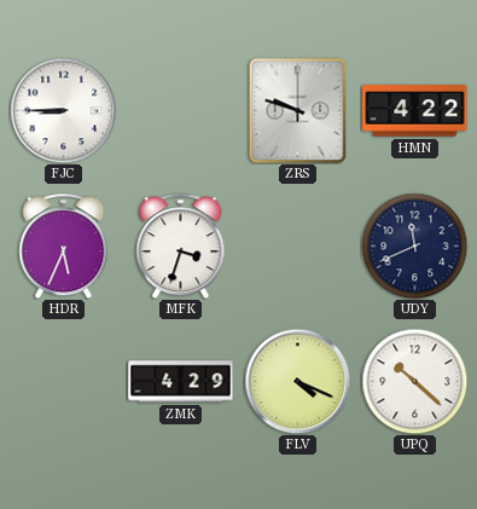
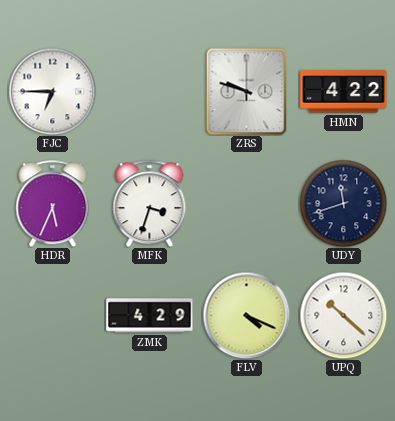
FJC: 8:45 -> 6:45
UDY: 11:41 -> 11:42
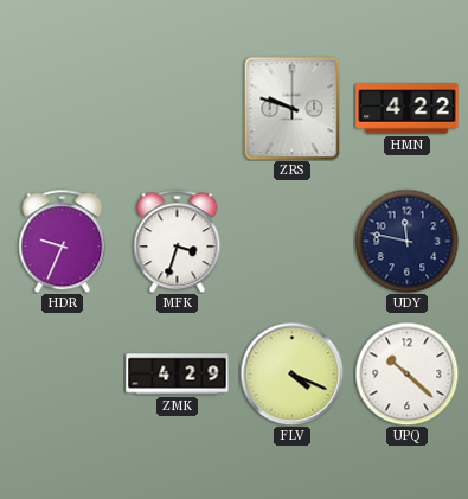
FJC: 6:45 -> none
HDR: 5:34 -> 9:34
UDY: 11:42 -> 11:47
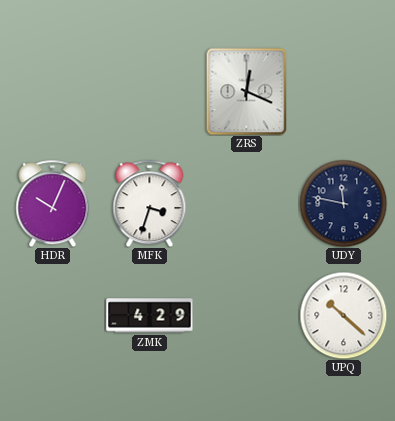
ZRS: 9:48 -> 12:19
HMN: 4:22 -> none
HDR: 9:34 -> 10:04
FLV: 4:19 -> none
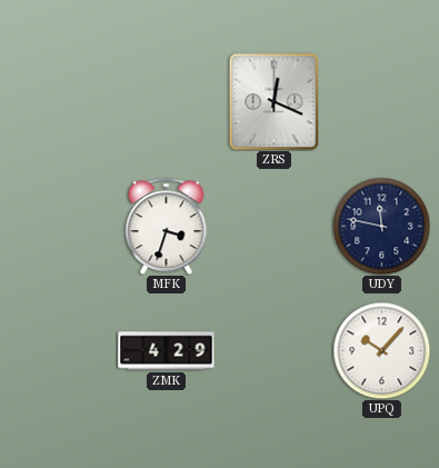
HDR: 10:04 -> none
UPQ: 10:22 -> 10:07
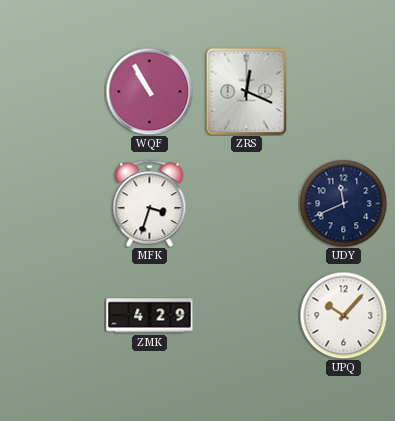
WQF: none -> 10:55
UDY: 11:47 -> 11:41
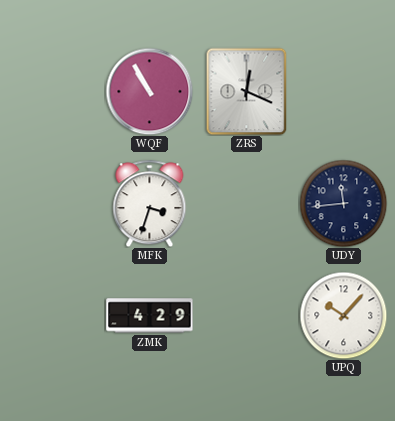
UDY: 11:41 -> 11:44
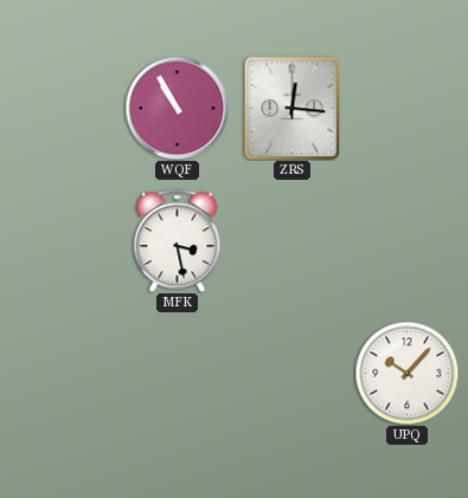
ZRS: 12:19 -> 12:16
MFK: 3:33 -> 3:28
UDY: 11:44 -> none
ZMK: 4:29 -> none
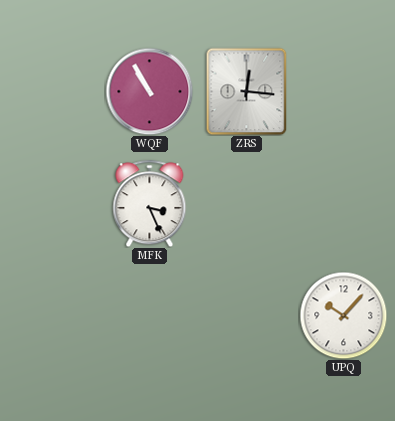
MFK: 3:28 -> 3:26
